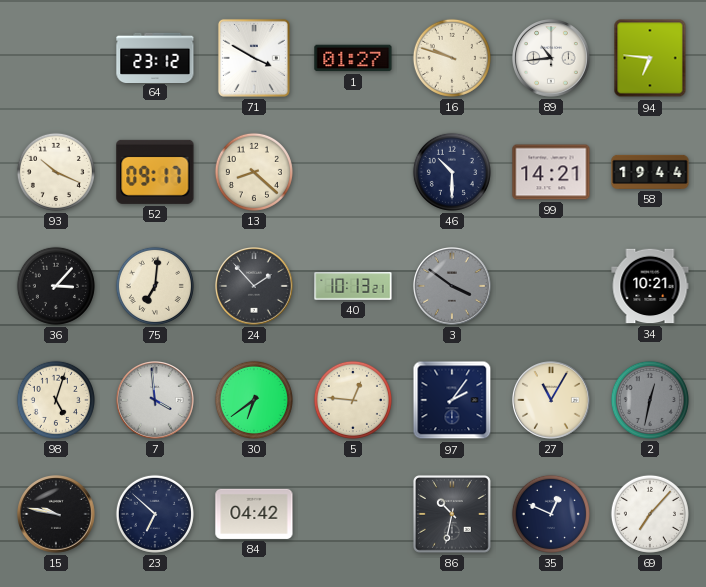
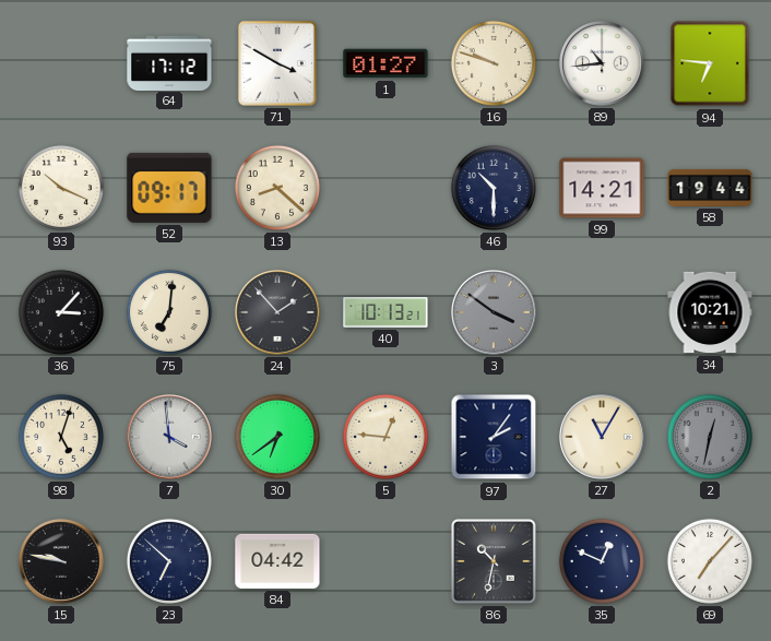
64: 23:12 -> 17:12
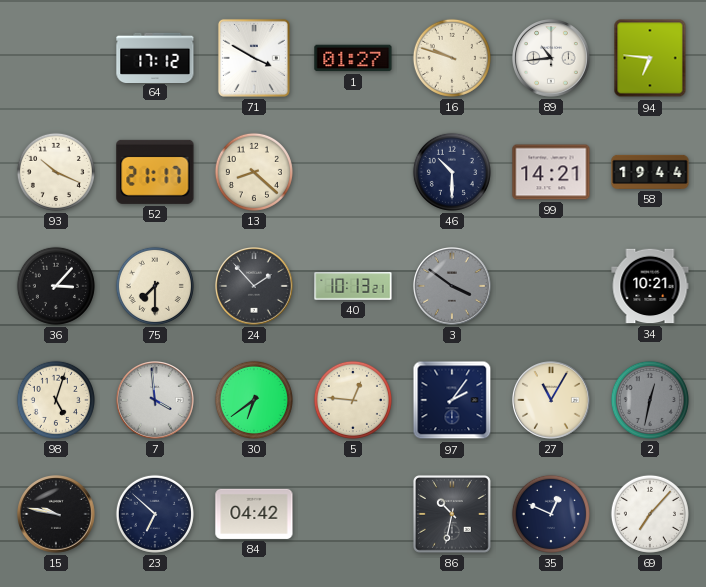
52: 09:17 -> 21:17
75: 7:01 -> 7:30
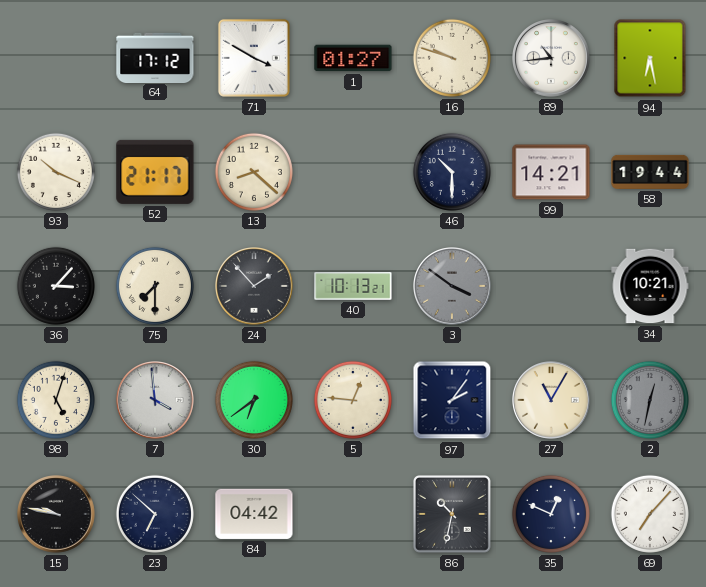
94: 6:46 -> 6:28
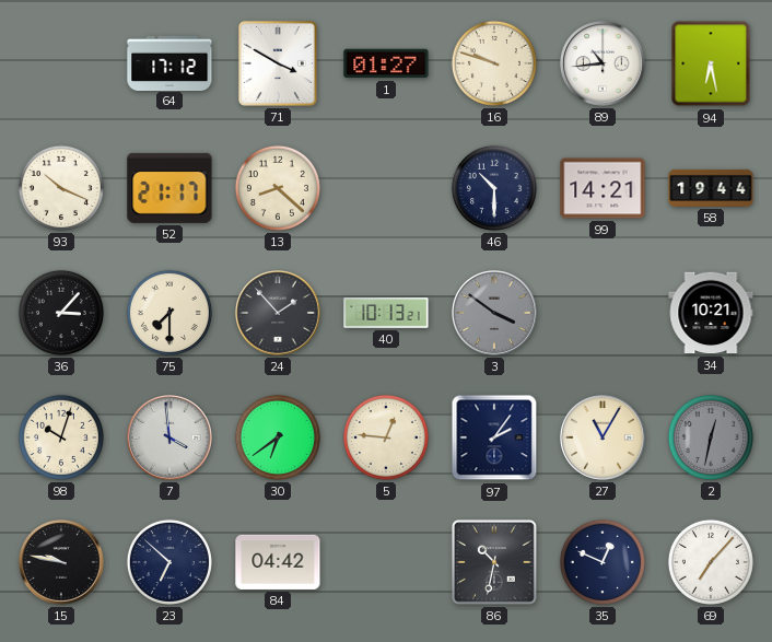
98: 5:03 -> 10:03
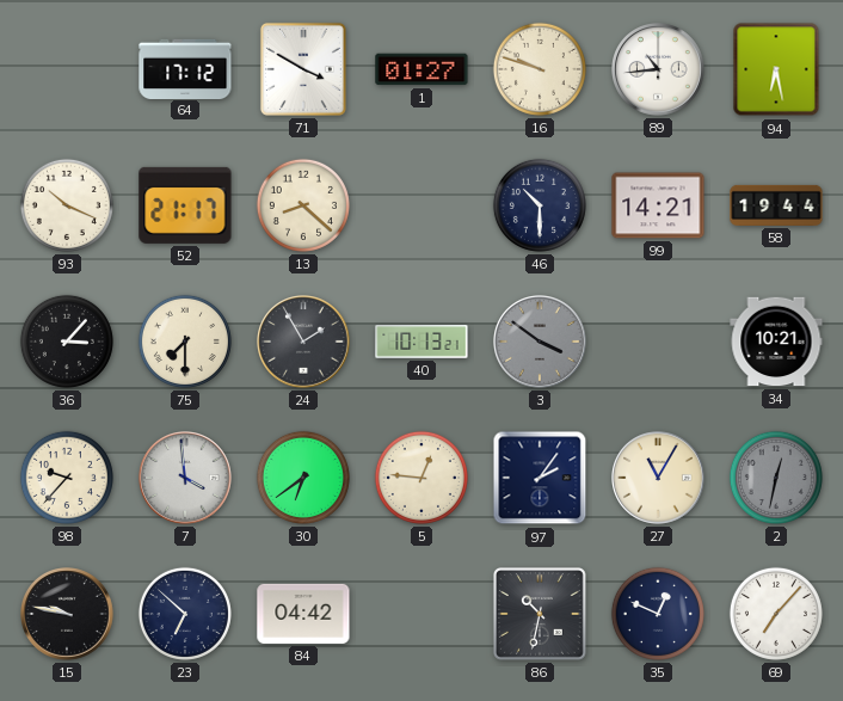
24: 1:53 -> 1:55
98: 10:03 -> 9:37
